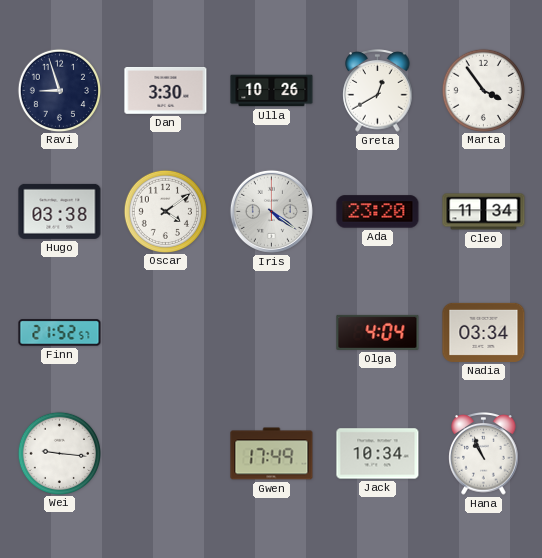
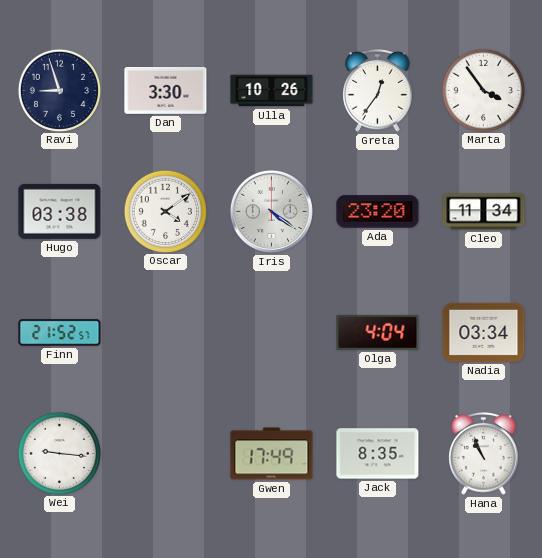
Greta: 12:40 -> 12:36
Jack: 10:34 -> 8:35
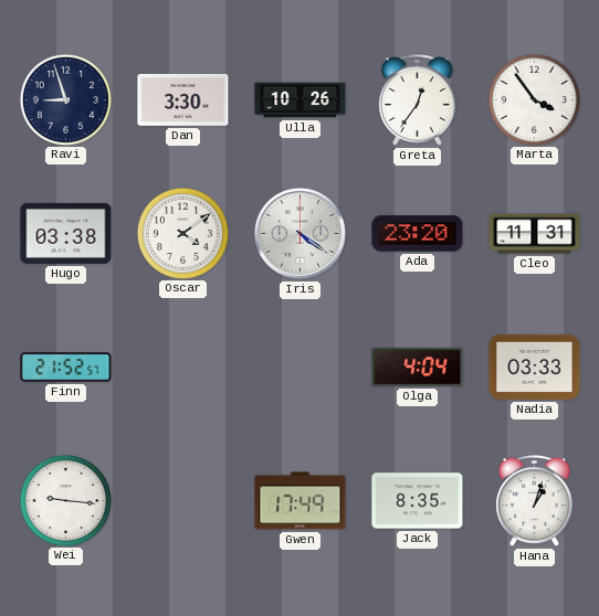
Cleo: 11:34 -> 11:31
Nadia: 03:34 -> 03:33
Hana: 10:56 -> 1:03
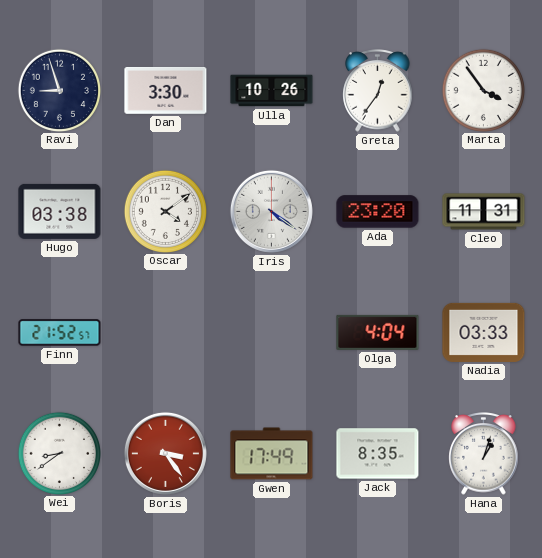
Wei: 9:16 -> 8:39
Boris: none -> 3:24
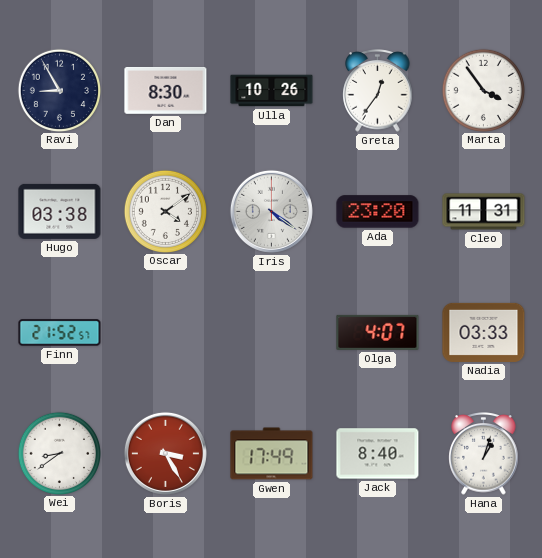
Ravi: 8:57 -> 8:55
Dan: 3:30 -> 8:30
Olga: 4:04 -> 4:07
Boris: 3:24 -> 3:25
Jack: 8:35 -> 8:40
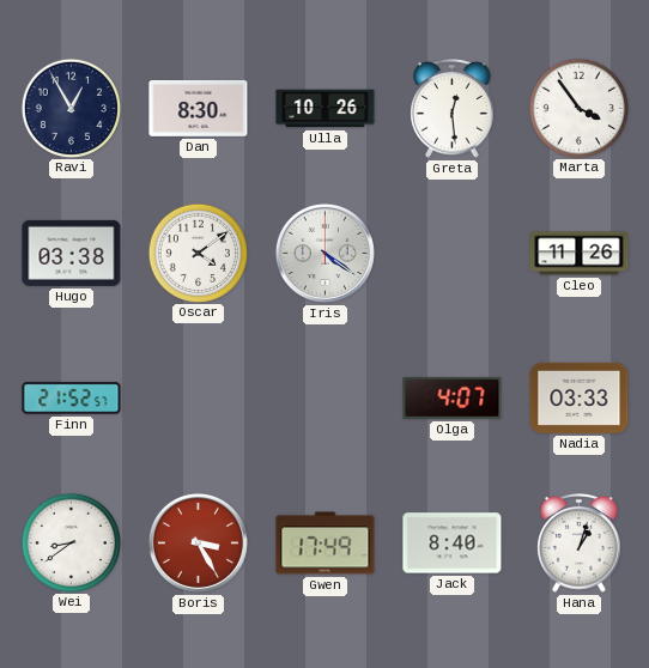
Ravi: 8:55 -> 12:55
Greta: 12:36 -> 12:29
Ada: 23:20 -> none
Cleo: 11:31 -> 11:26
